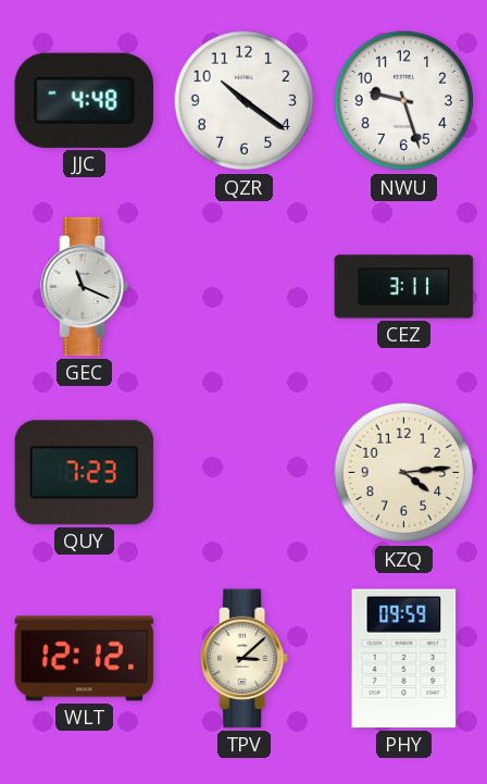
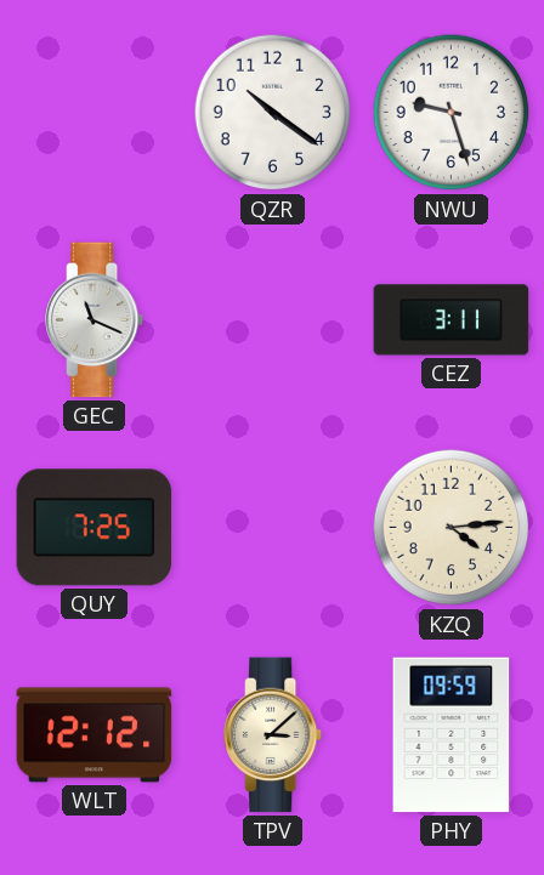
JJC: 4:48 -> none
QUY: 7:23 -> 7:25
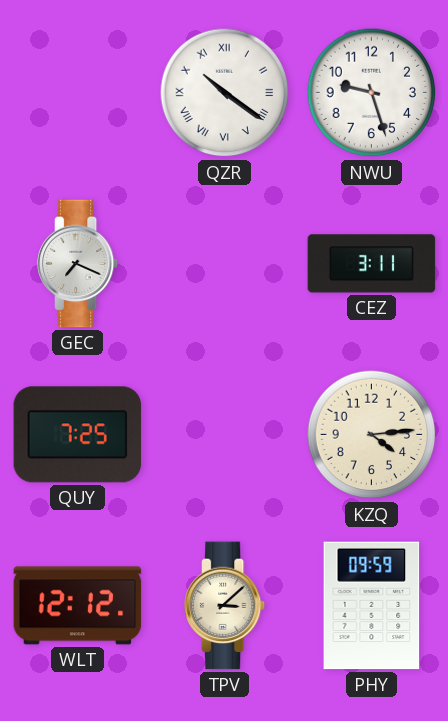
QZR numerals: Arabic -> Roman
GEC: 11:19 -> 7:19
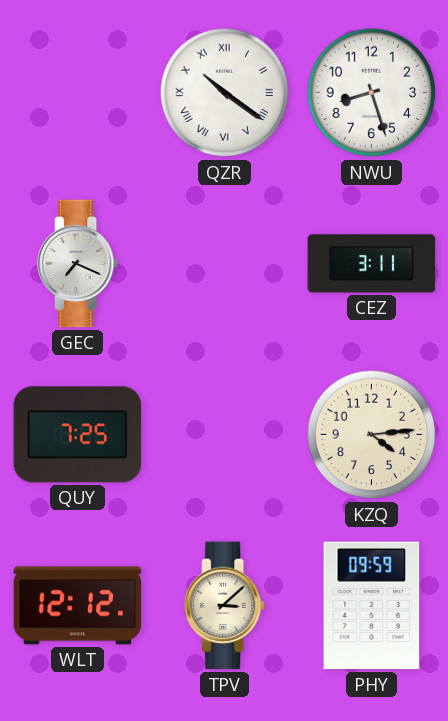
NWU: 9:27 -> 8:27
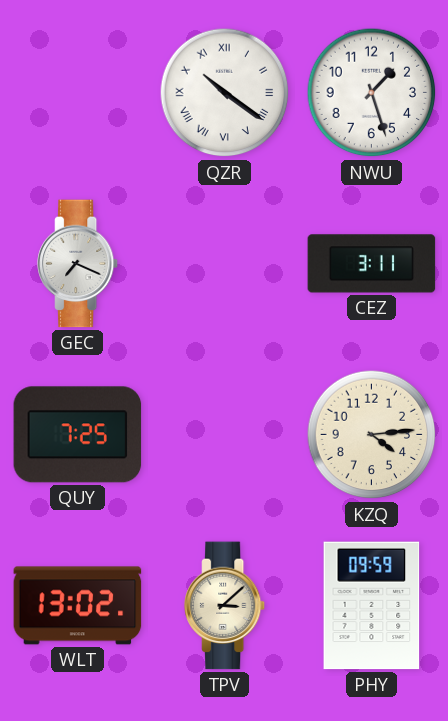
NWU: 8:27 -> 1:27
WLT: 12:12 -> 13:02
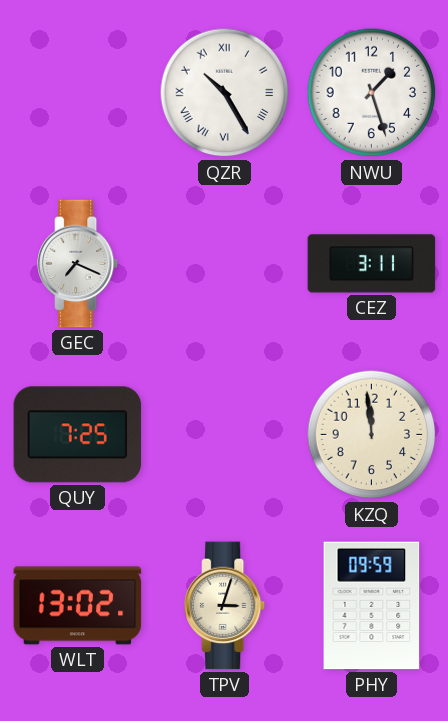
QZR: 10:21 -> 10:25
KZQ: 4:14 -> 11:59
TPV: 3:08 -> 3:03
